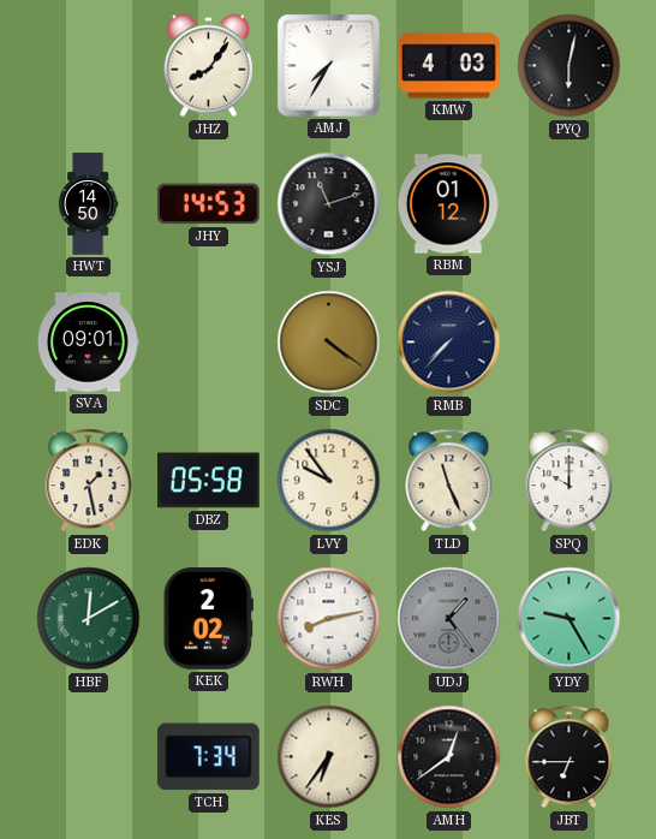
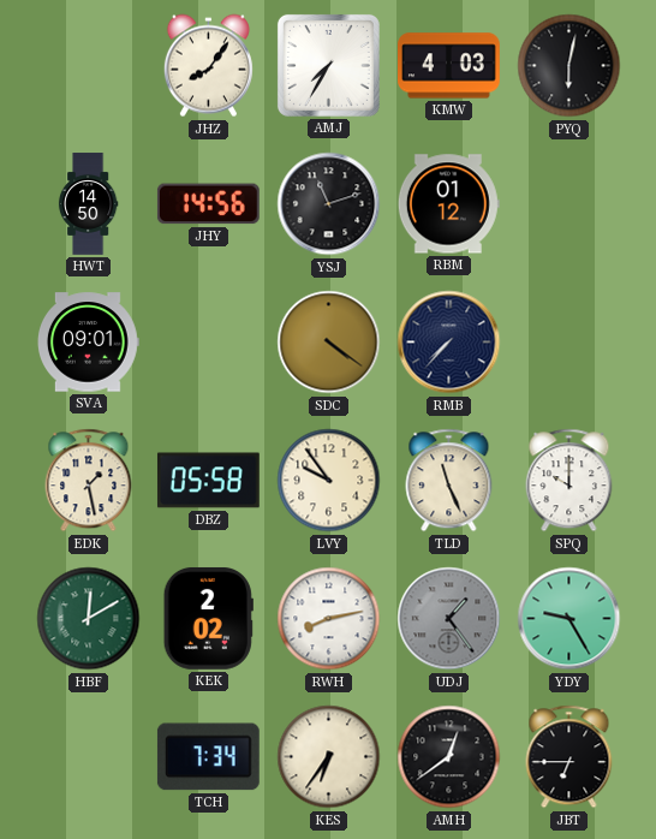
JHY: 14:53 -> 14:56
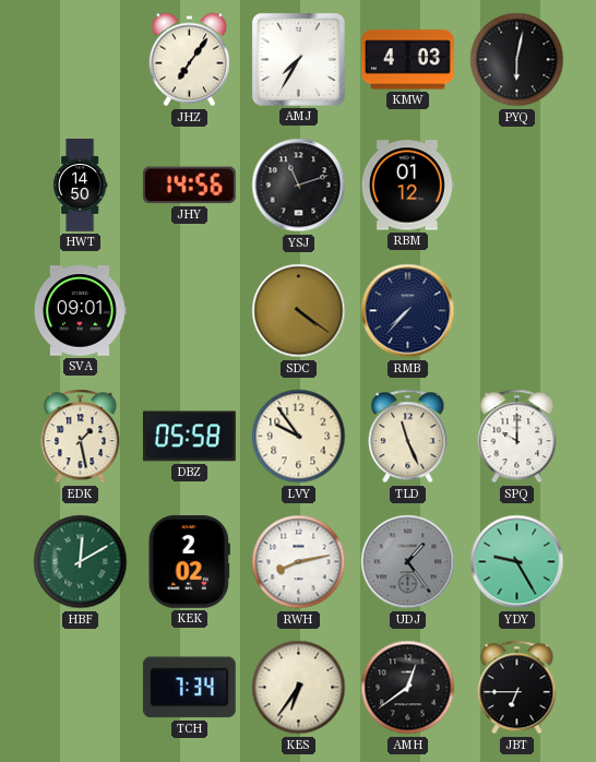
JHZ: 8:06 -> 7:06
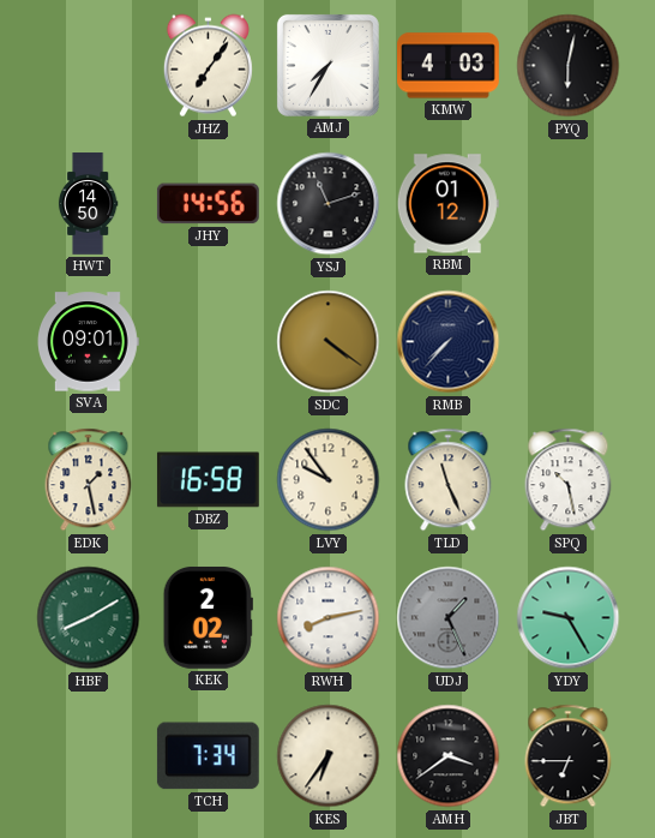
DBZ: 05:58 -> 16:58
SPQ: 10:00 -> 10:28
HBF: 12:10 -> 8:10
UDJ: 1:24 -> 1:26
AMH: 12:39 -> 3:39
